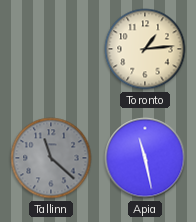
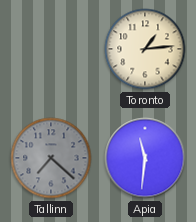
Tallinn: 11:22 -> 7:22
Apia: 11:28 -> 11:31
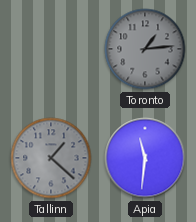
Toronto dial: cream -> grey
Tallinn: 7:22 -> 1:22
